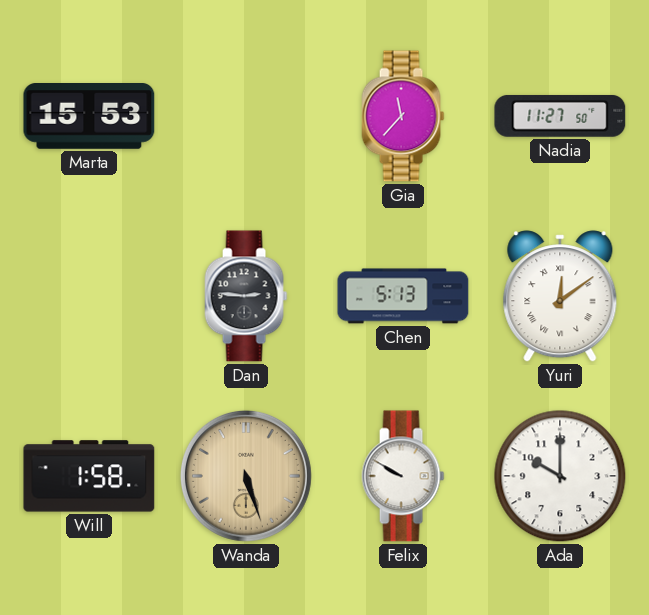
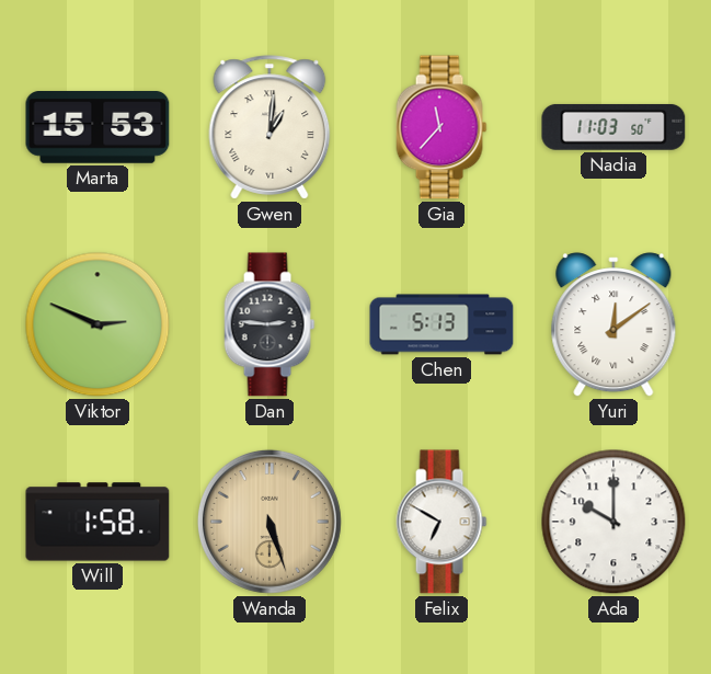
Gwen: none -> 1:01
Nadia: 11:27 -> 11:03
Viktor: none -> 2:49
Felix: 9:50 -> 6:50
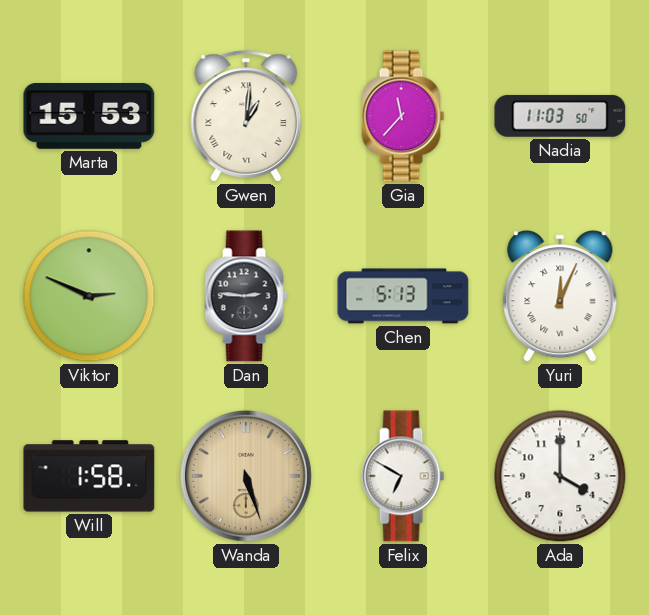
Yuri: 12:09 -> 12:04
Ada: 10:00 -> 4:00
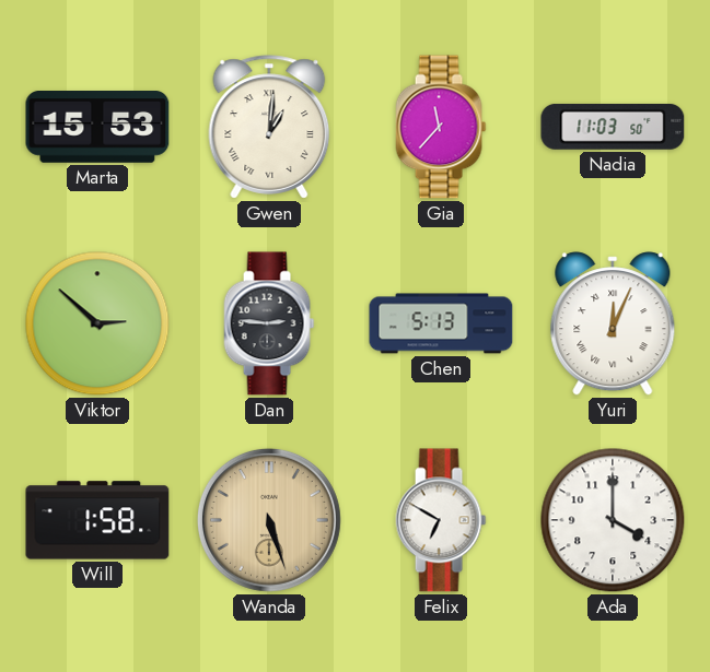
Viktor: 2:49 -> 2:52
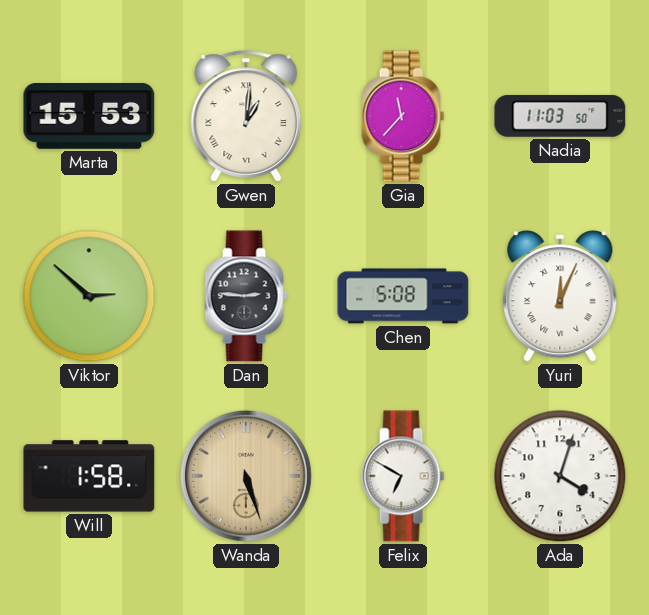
Chen: 5:13 -> 5:08
Ada: 4:00 -> 4:03
